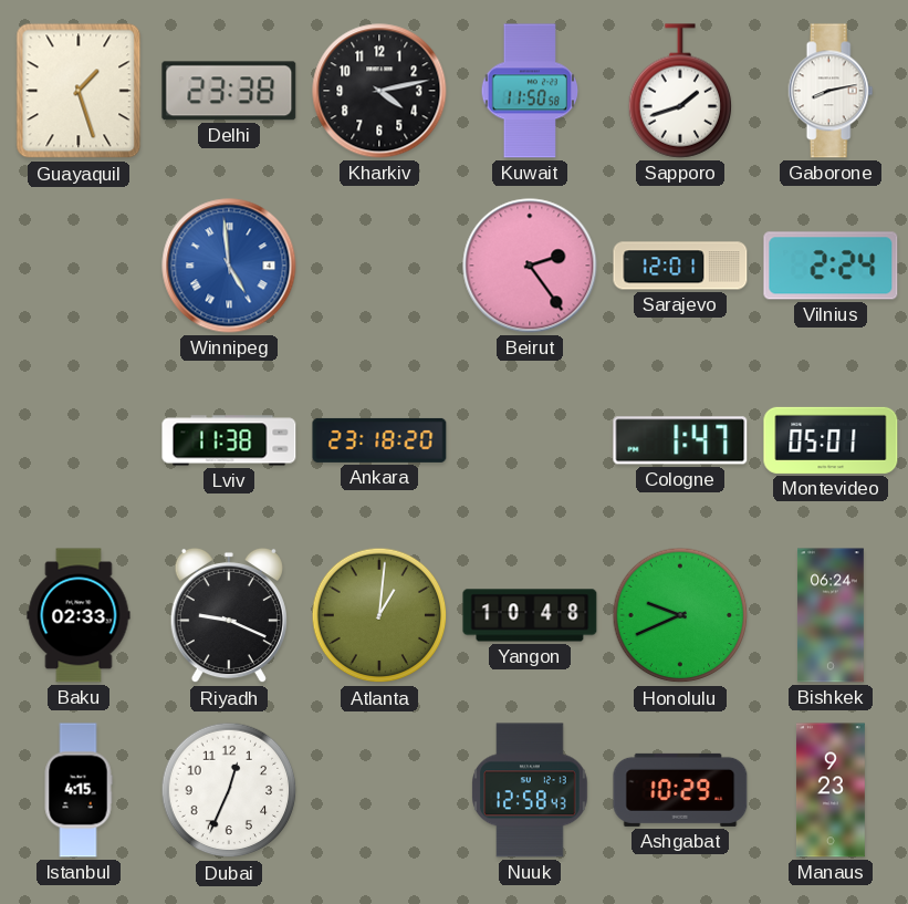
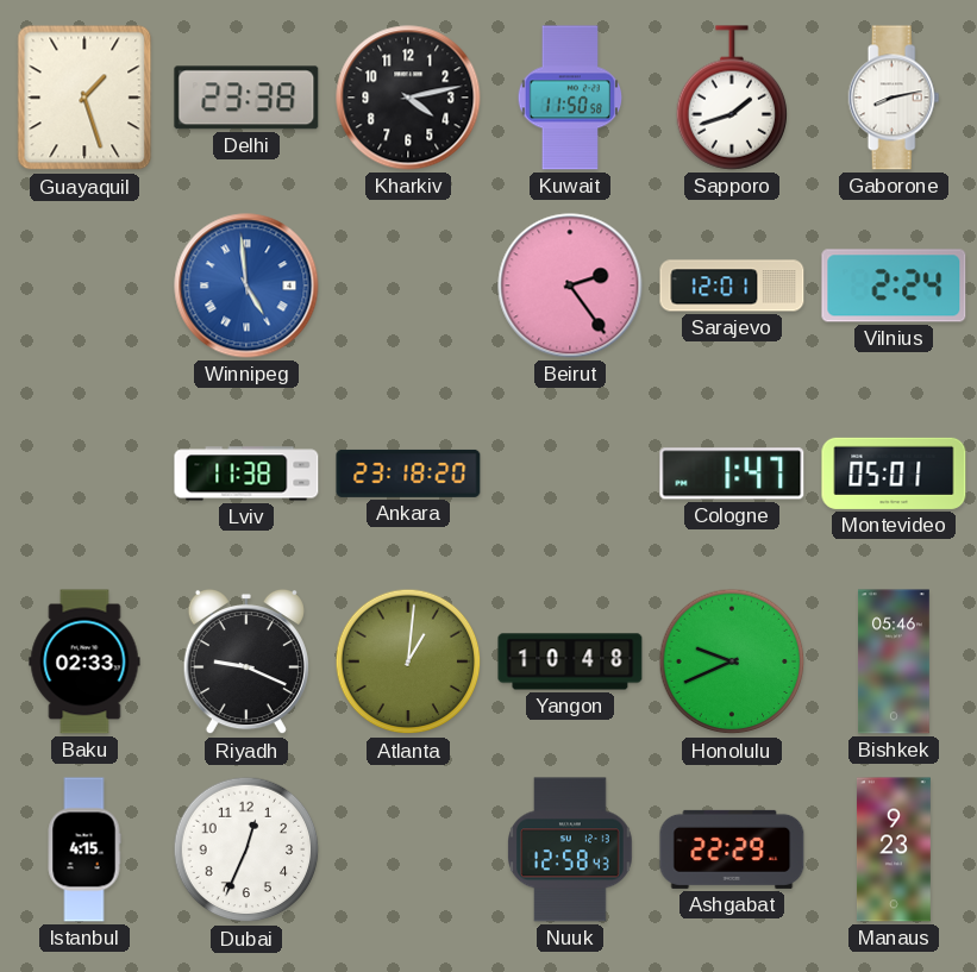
Bishkek: 06:24 -> 05:46
Ashgabat: 10:29 -> 22:29
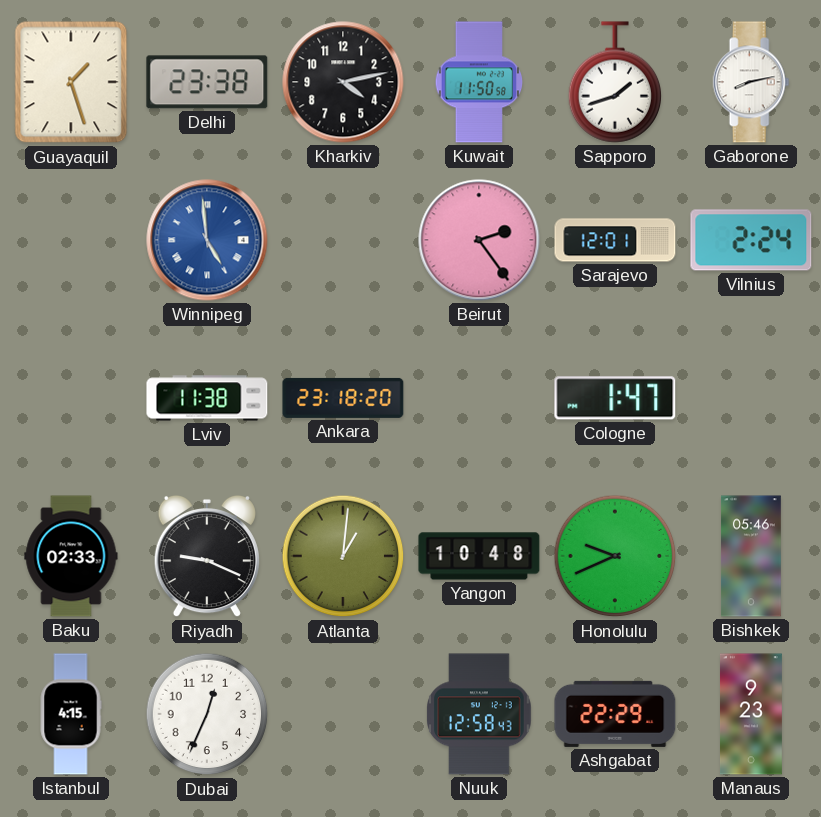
Montevideo: 05:01 -> none
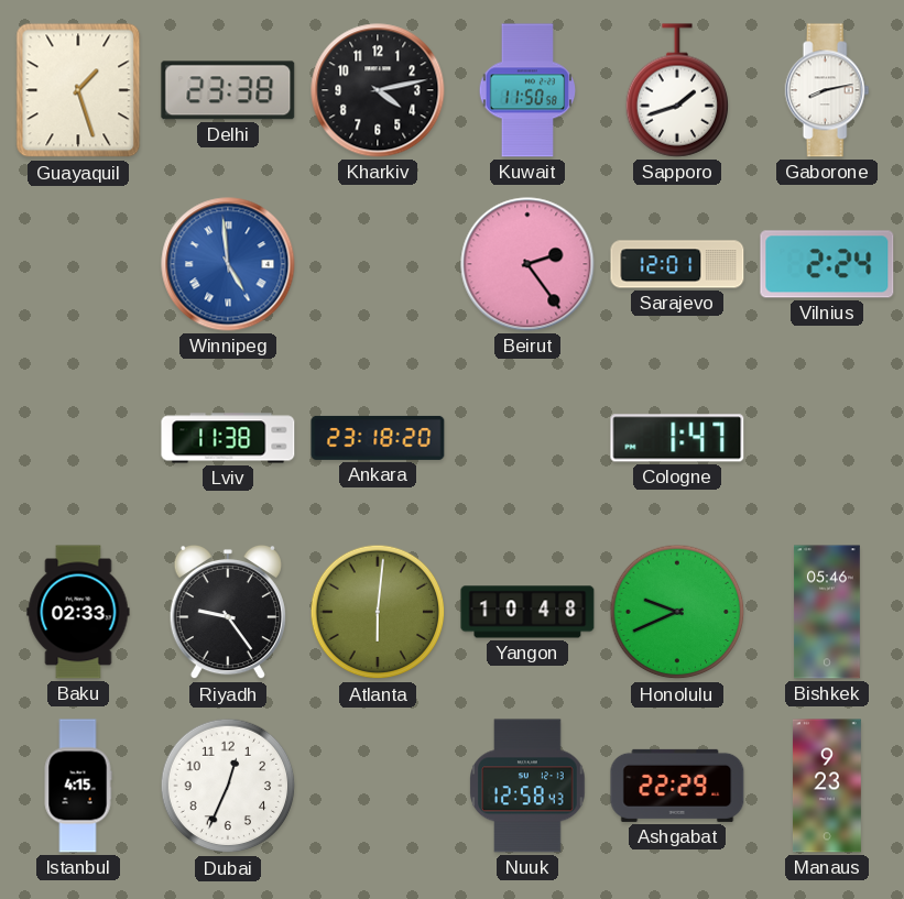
Riyadh: 9:19 -> 9:24
Atlanta: 1:01 -> 6:01
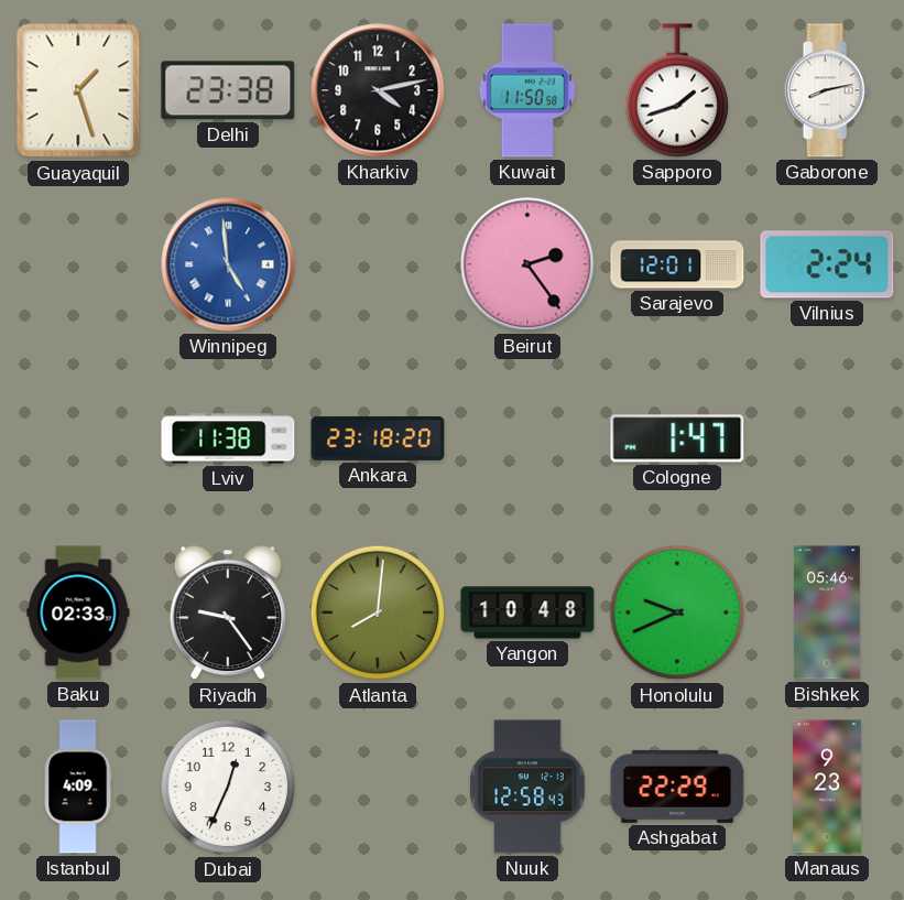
Atlanta: 6:01 -> 8:01
Istanbul: 4:15 -> 4:09
